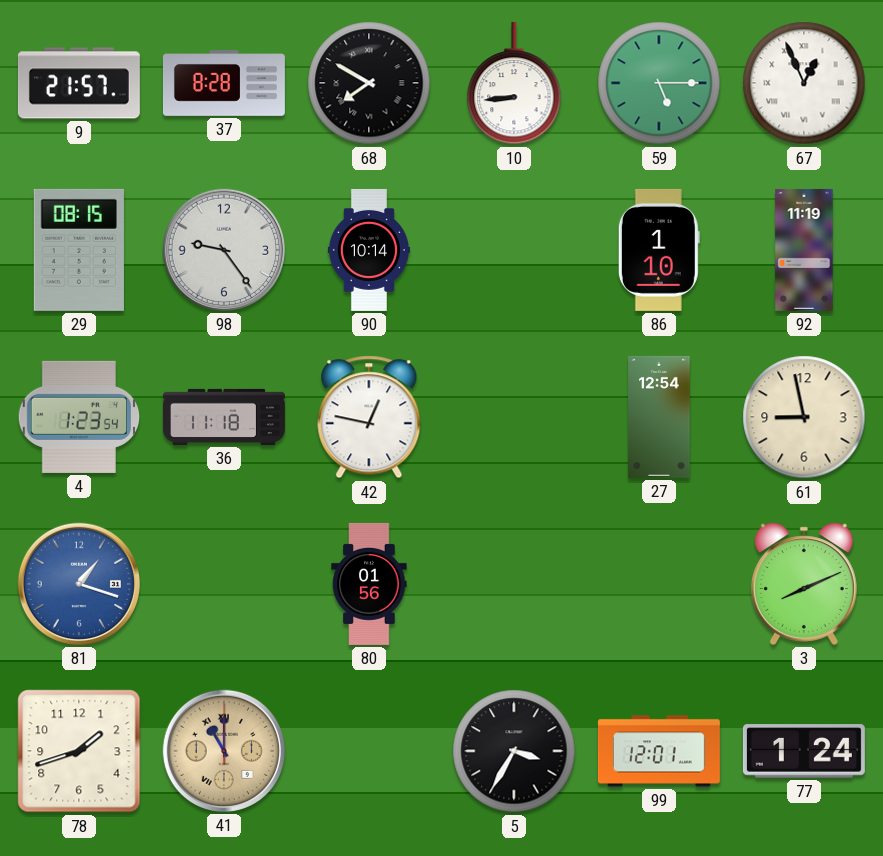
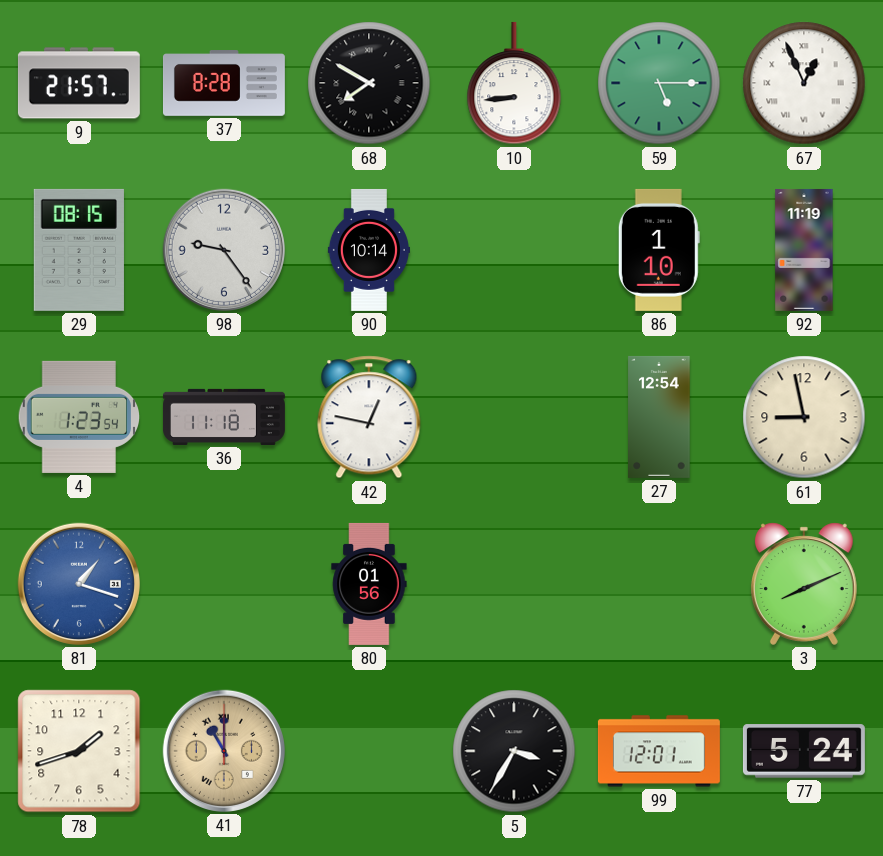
77: 1:24 -> 5:24
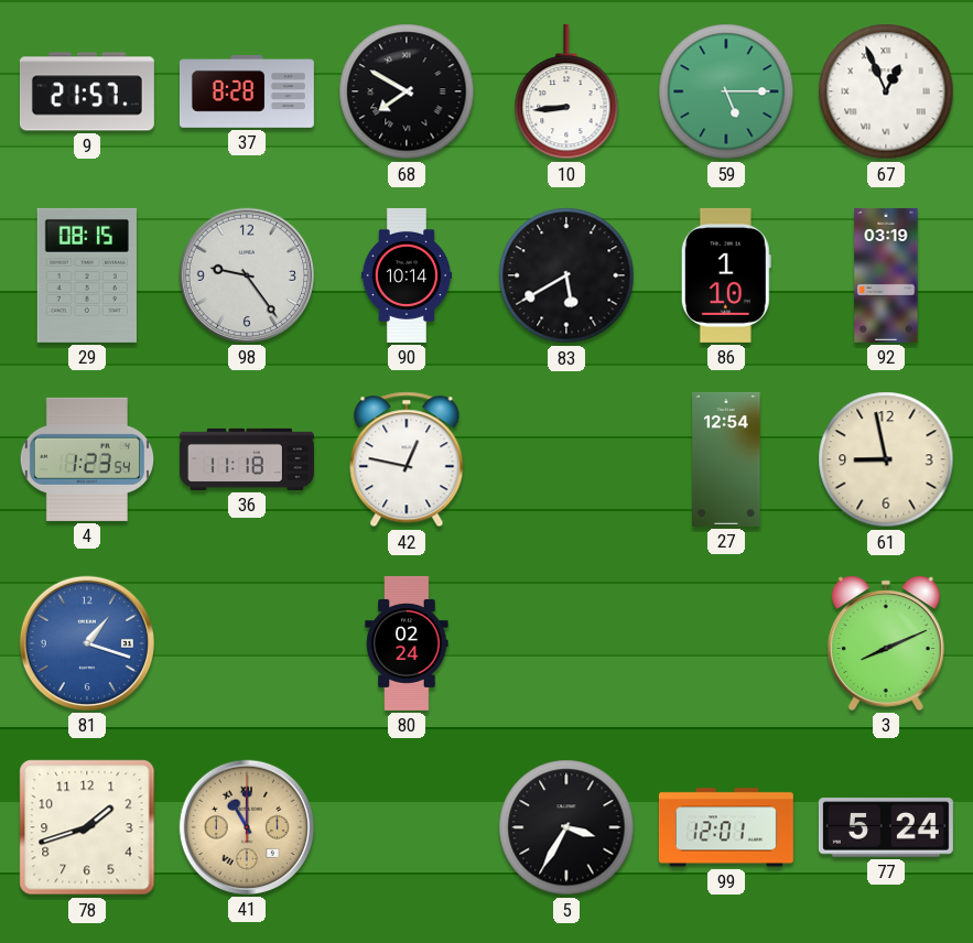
83: none -> 5:40
92: 11:19 -> 03:19
80: 01:56 -> 02:24
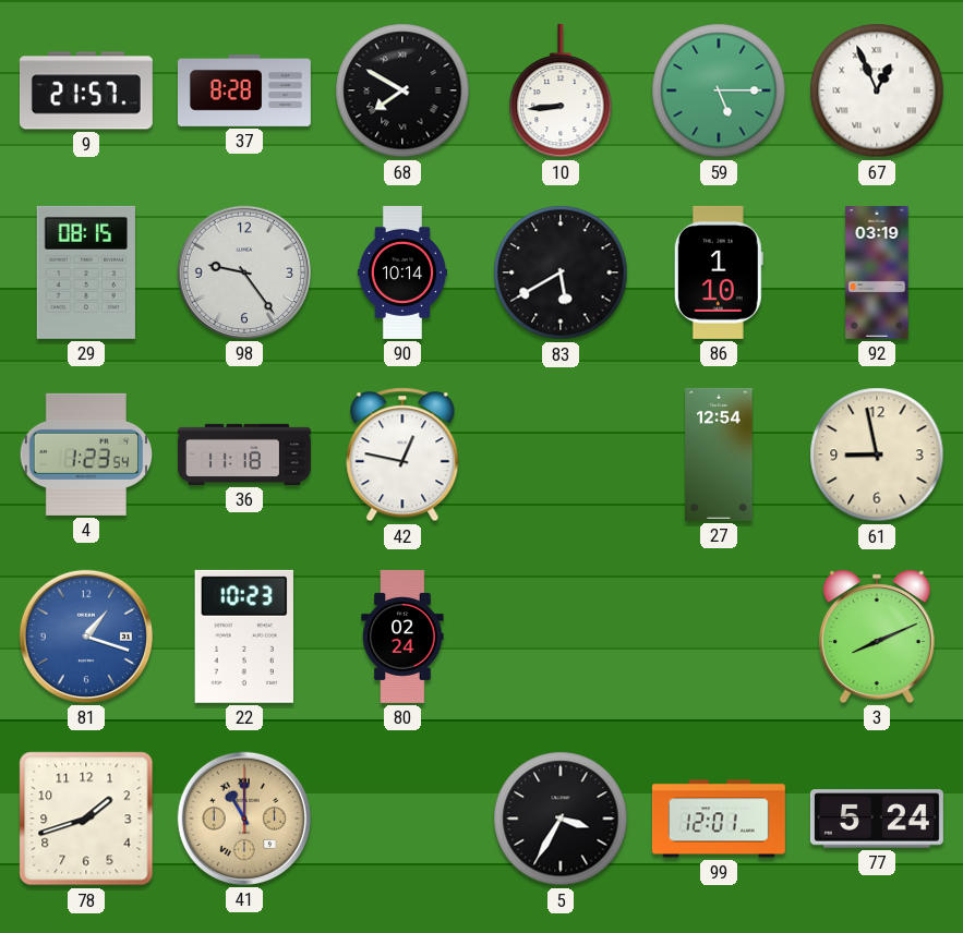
22: none -> 10:23
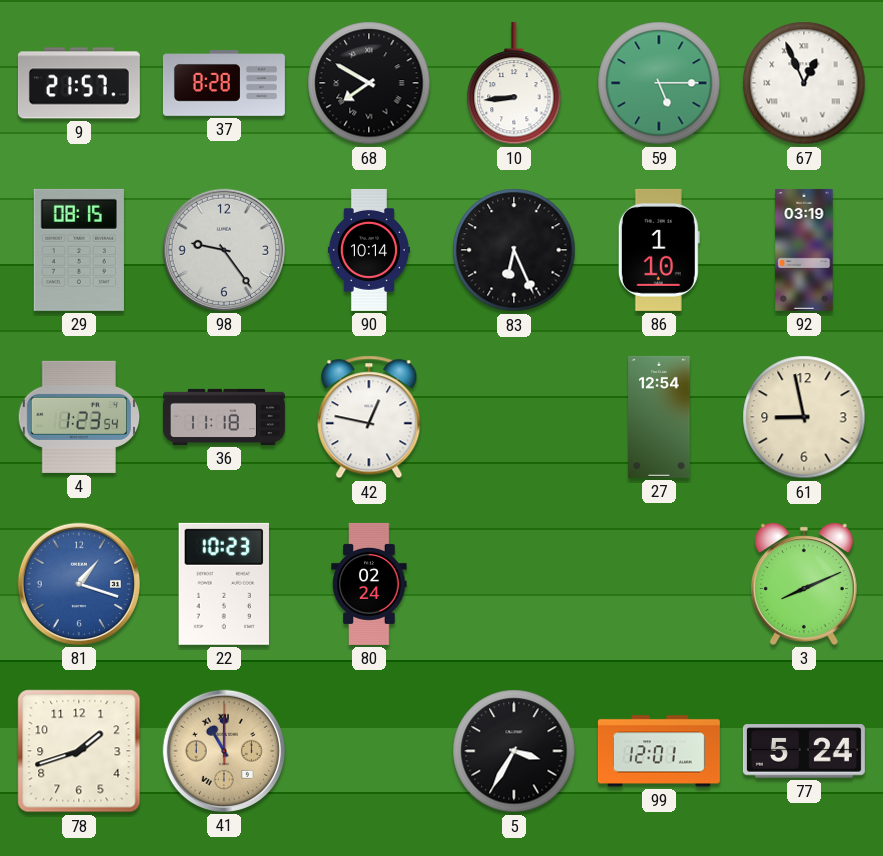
83: 5:40 -> 6:26
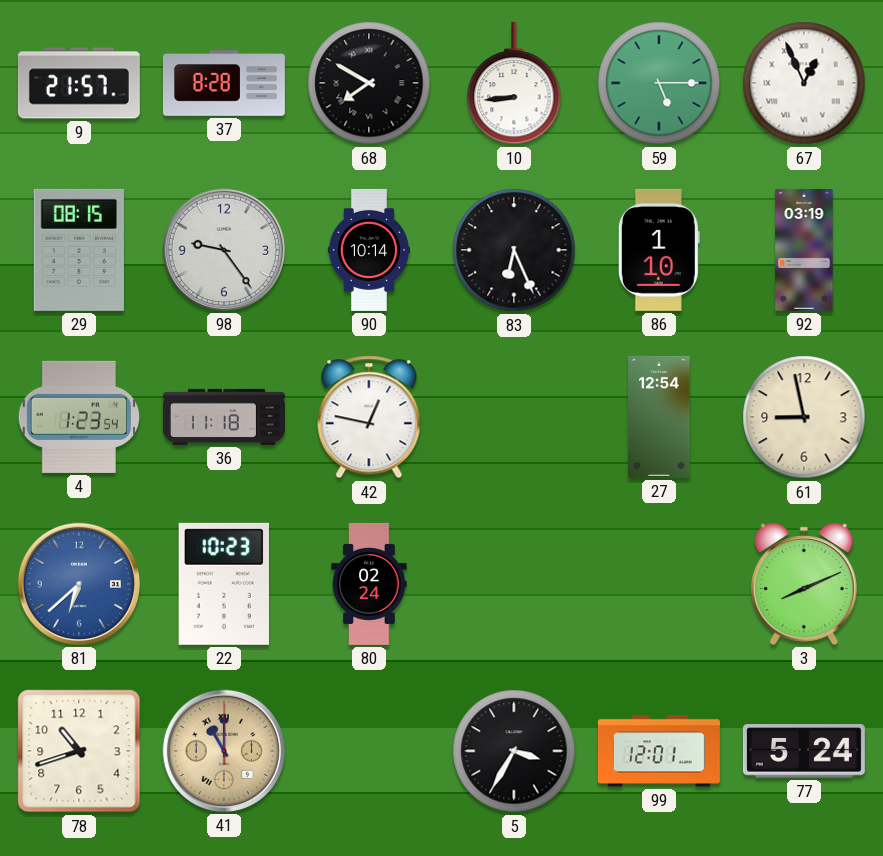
81: 1:18 -> 6:38
78: 1:42 -> 10:42
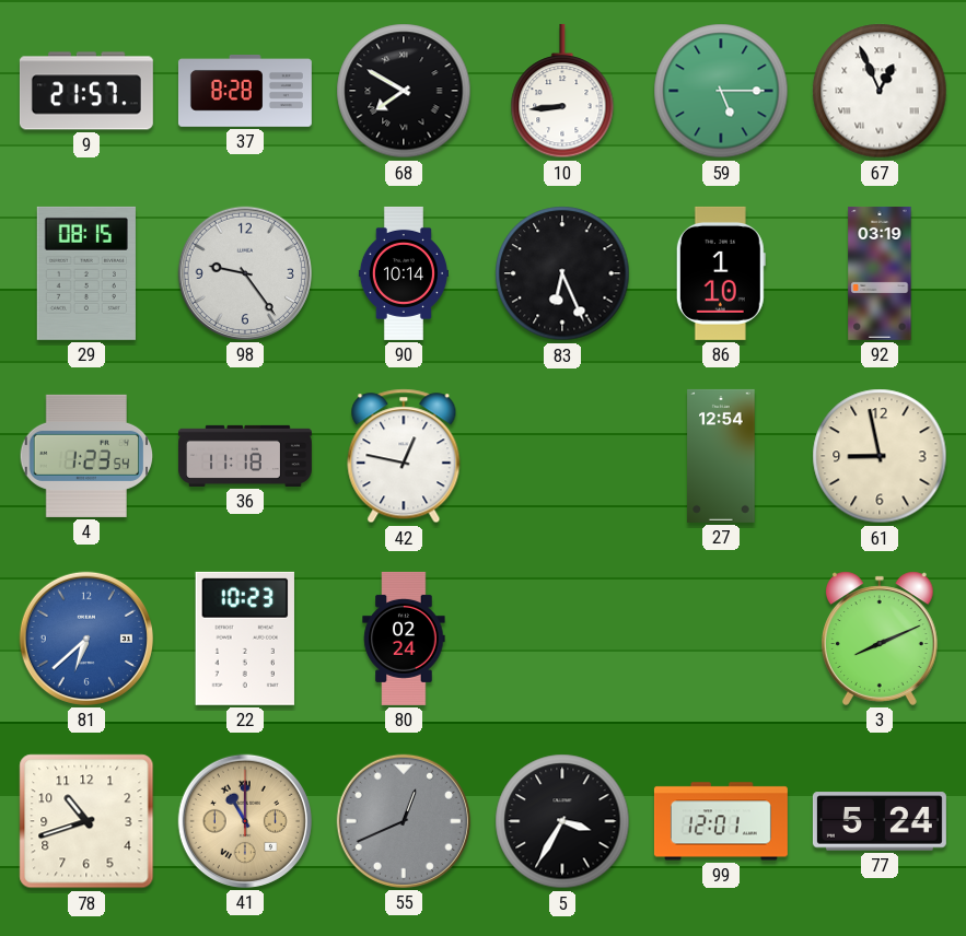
55: none -> 12:41
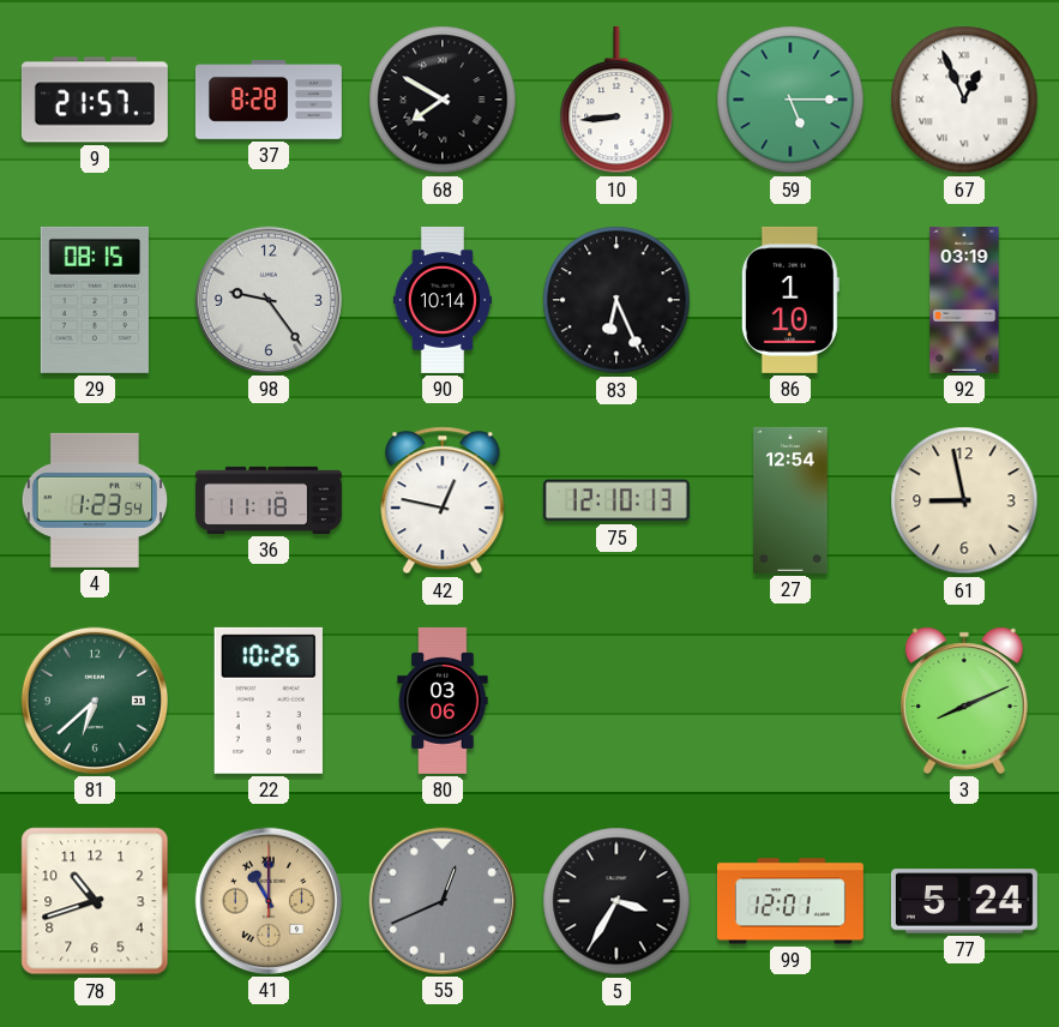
75: none -> 12:10
81 dial: blue -> green
22: 10:23 -> 10:26
80: 02:24 -> 03:06
